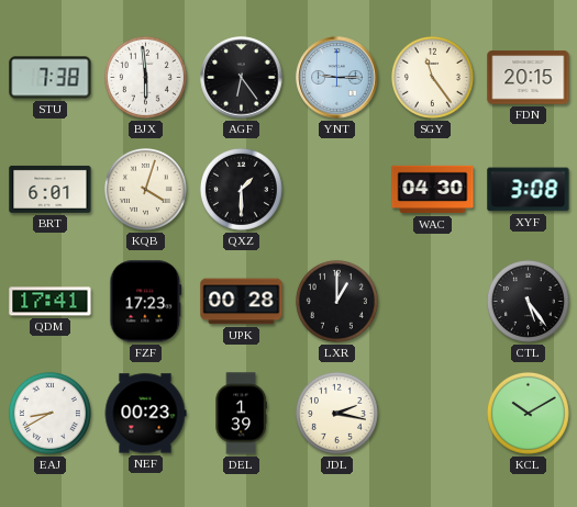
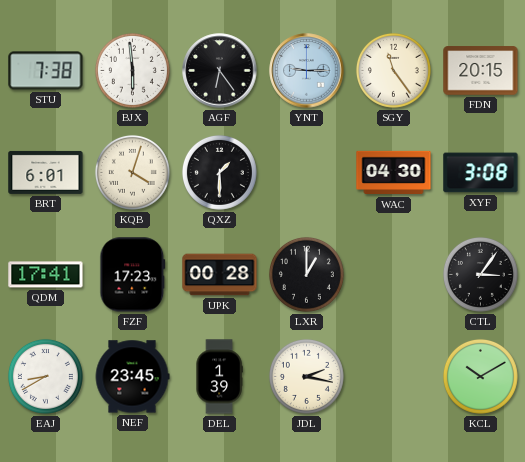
CTL: 5:24 -> 3:06
NEF: 00:23 -> 23:45
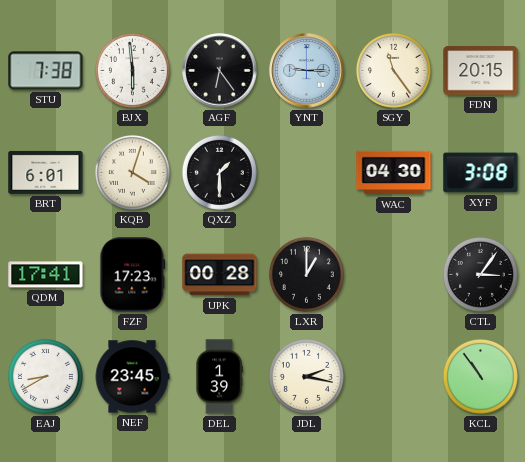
KCL: 10:10 -> 10:54
